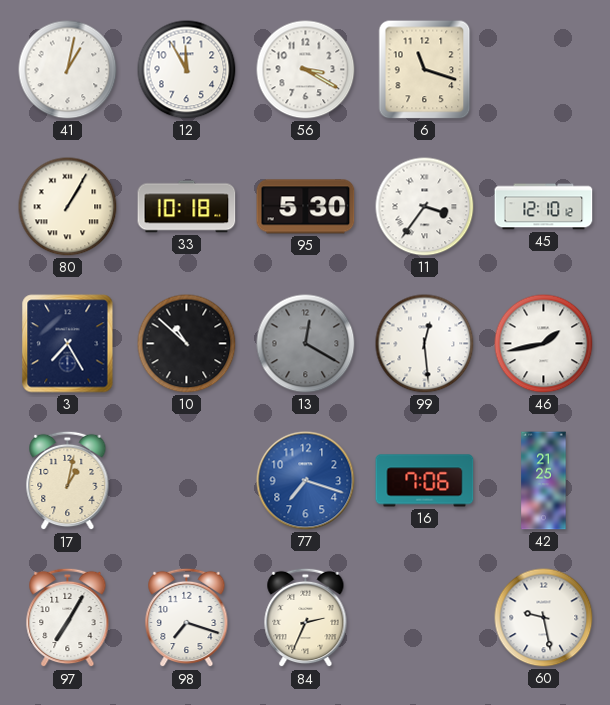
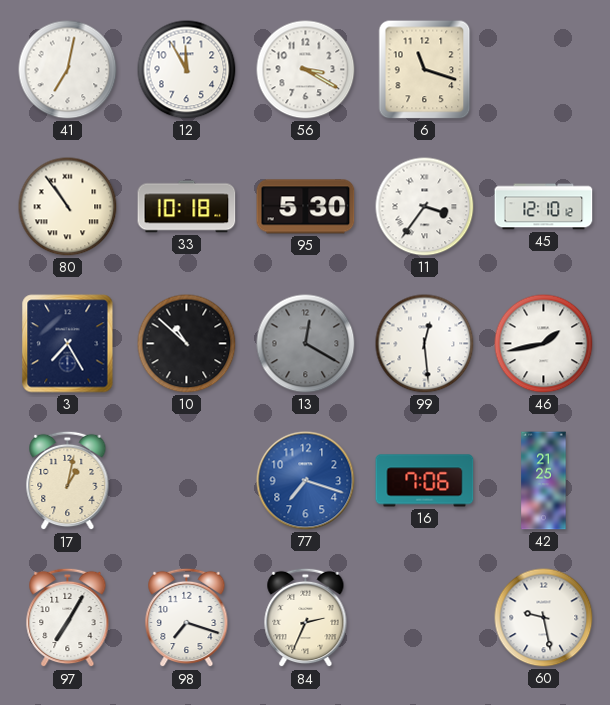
41: 1:02 -> 7:02
80: 1:05 -> 10:54
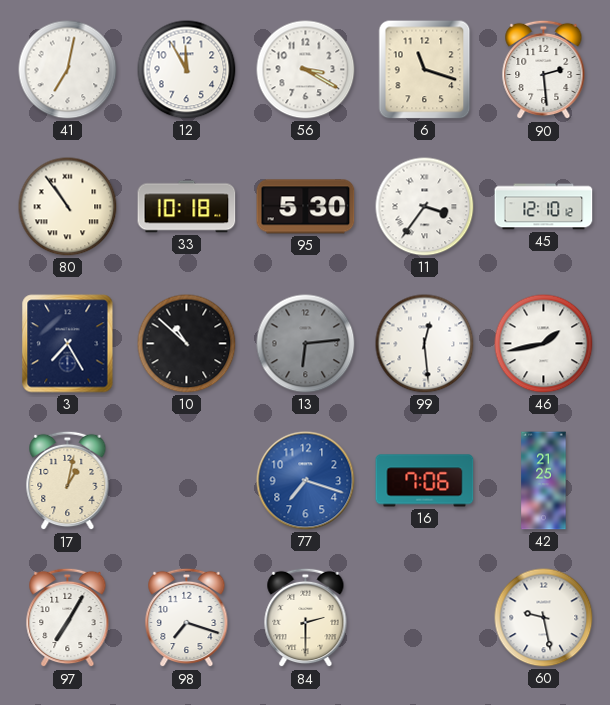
90: none -> 2:29
13: 12:20 -> 6:14
84: 2:34 -> 2:30
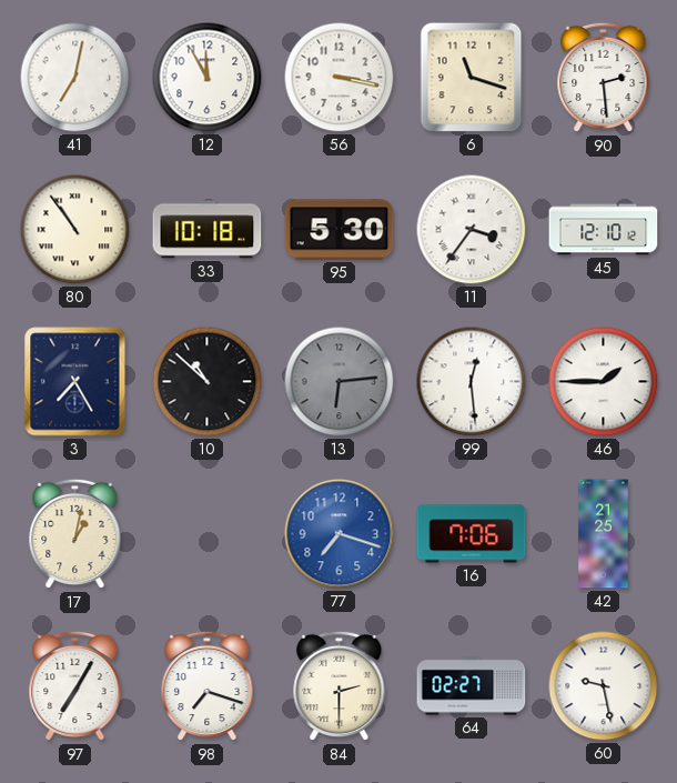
56: 3:20 -> 3:17
46: 1:43 -> 1:45
64: none -> 02:27
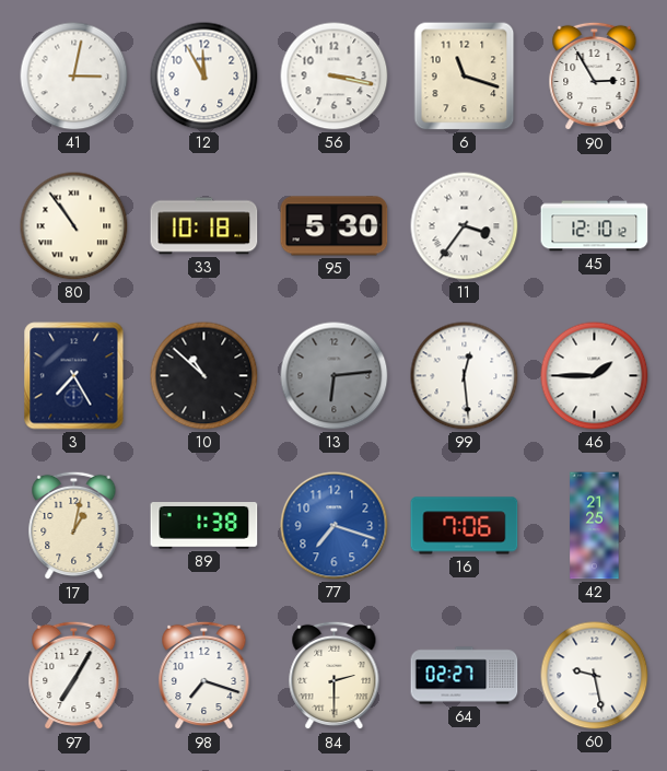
41: 7:02 -> 3:02
90: 2:29 -> 2:55
89: none -> 1:38
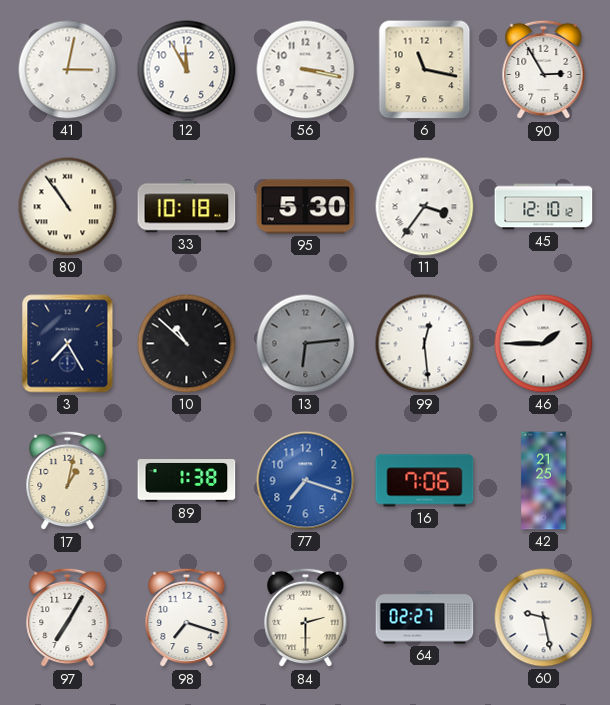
6: 11:18 -> 11:17
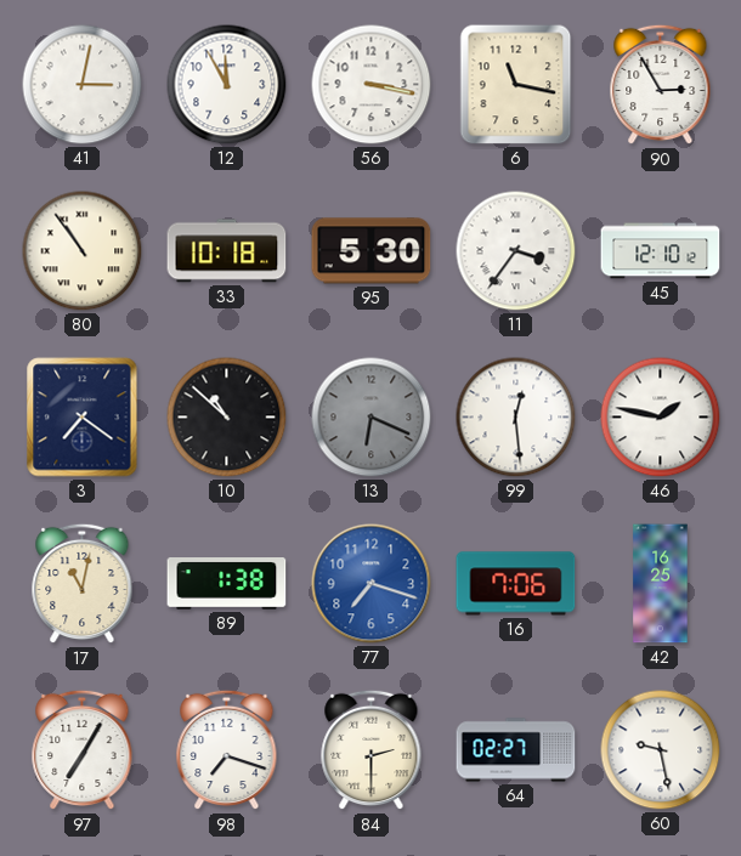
3: 7:25 -> 7:21
13: 6:14 -> 6:19
46: 1:45 -> 1:47
17: 1:02 -> 11:02
42: 21:25 -> 16:25
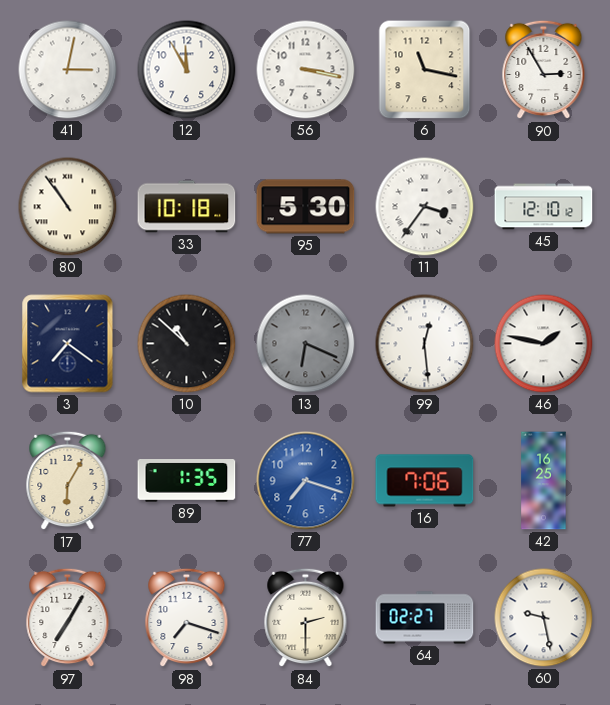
17: 11:02 -> 6:05
89: 1:38 -> 1:35
